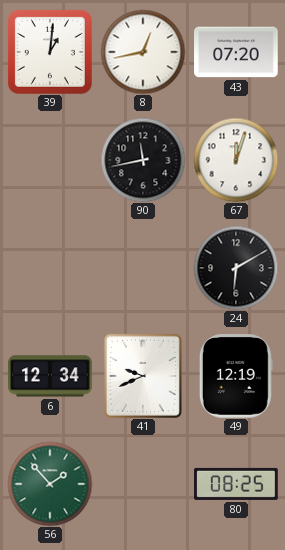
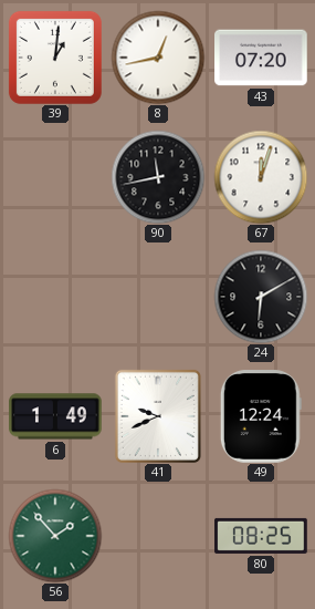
6: 12:34 -> 1:49
49: 12:19 -> 12:24
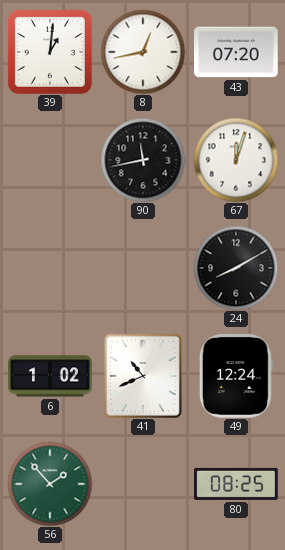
24: 6:10 -> 8:10
6: 1:49 -> 1:02
41: 9:41 -> 10:41
